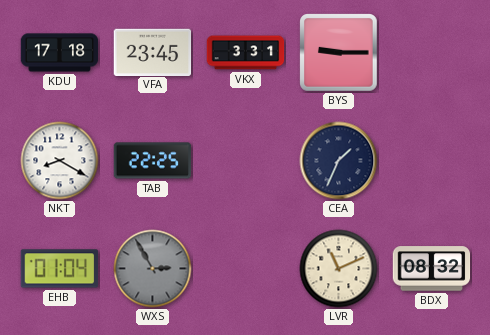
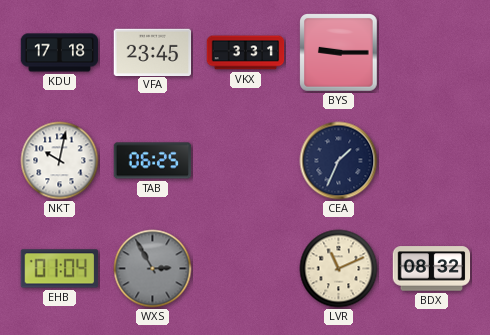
NKT: 8:20 -> 10:02
TAB: 22:25 -> 06:25
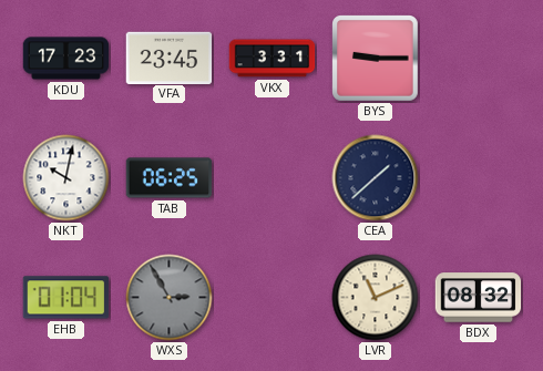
KDU: 17:18 -> 17:23
CEA: 1:34 -> 1:38
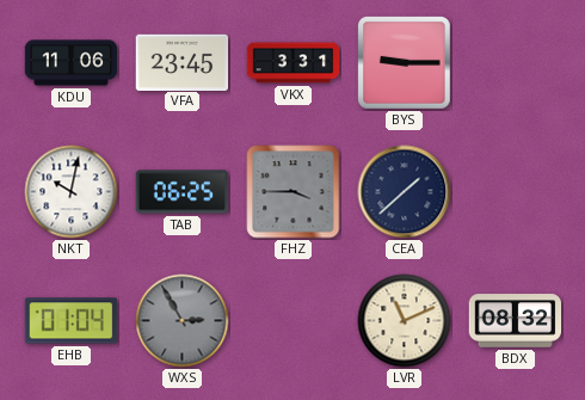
KDU: 17:23 -> 11:06
FHZ: none -> 3:45
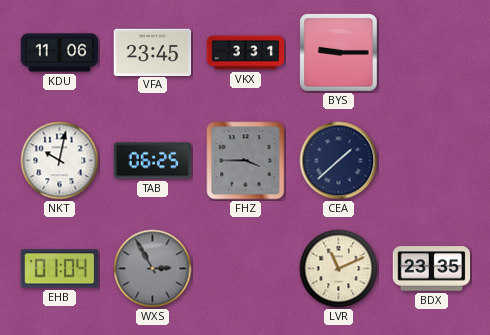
BDX: 08:32 -> 23:35
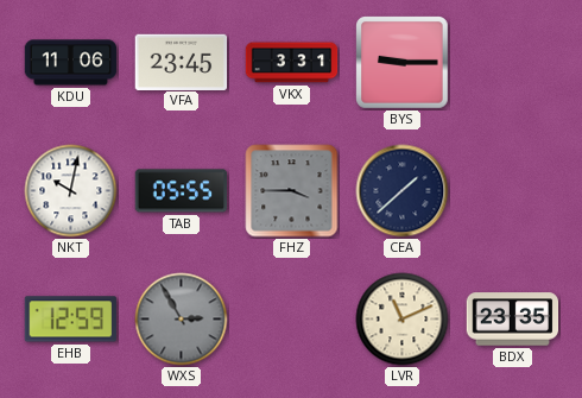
TAB: 06:25 -> 05:55
EHB: 01:04 -> 12:59
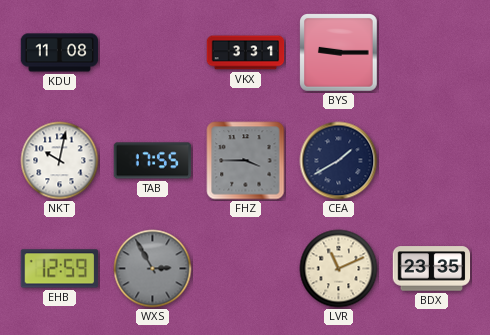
KDU: 11:06 -> 11:08
VFA: 23:45 -> none
TAB: 05:55 -> 17:55
CEA: 1:38 -> 1:40
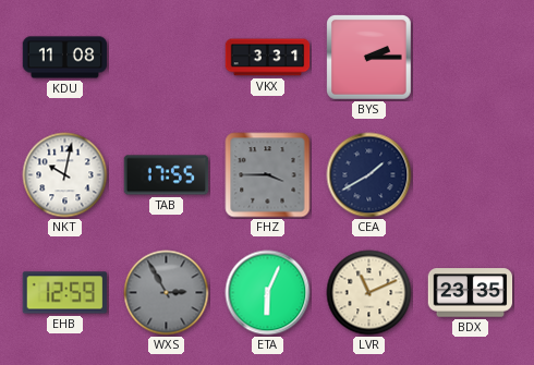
BYS: 9:15 -> 2:15
ETA: none -> 6:04
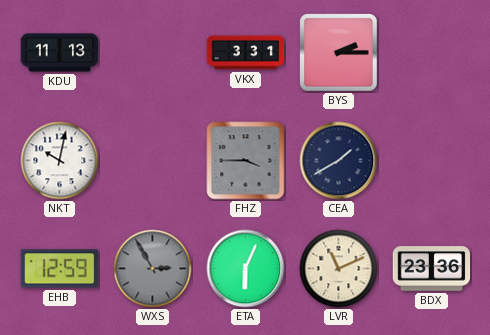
KDU: 11:08 -> 11:13
TAB: 17:55 -> none
BDX: 23:35 -> 23:36
